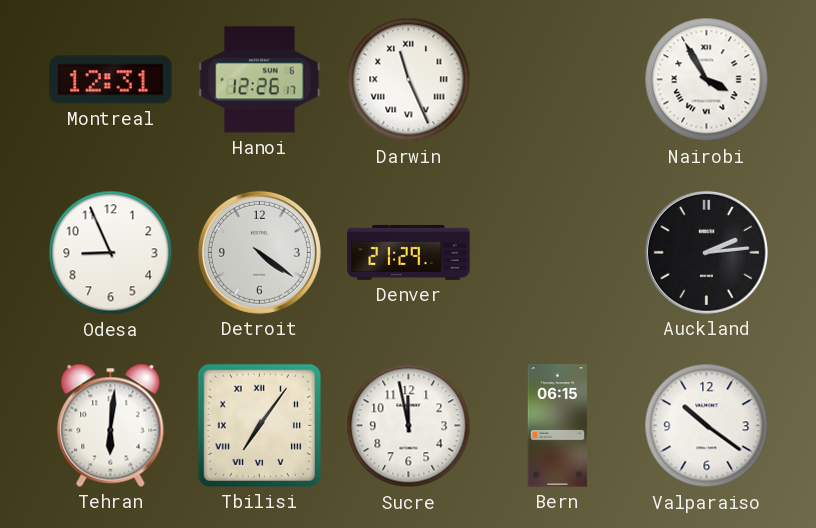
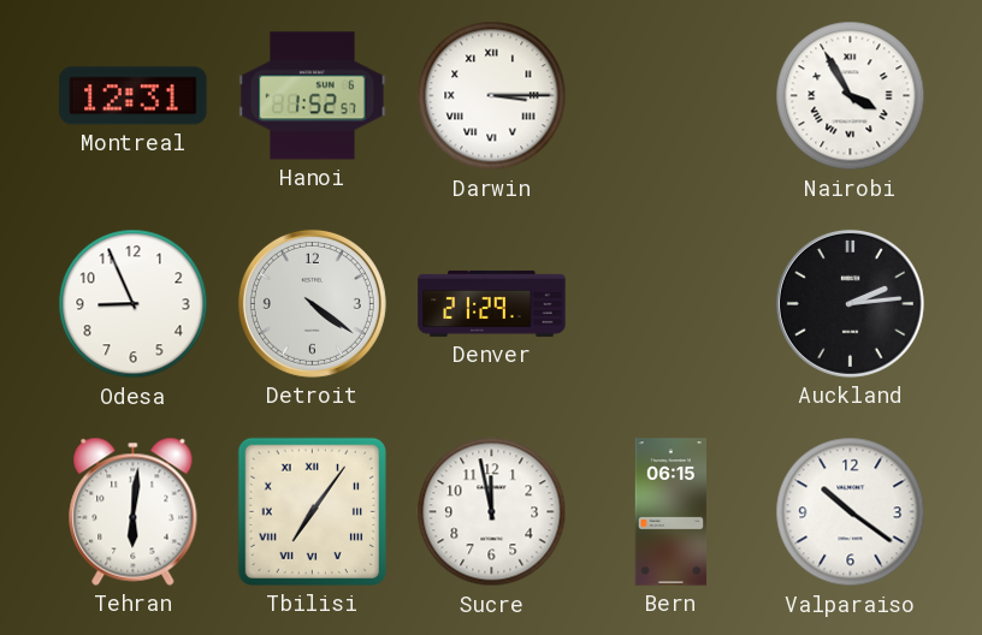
Hanoi: 12:26 -> 1:52
Darwin: 11:26 -> 3:15
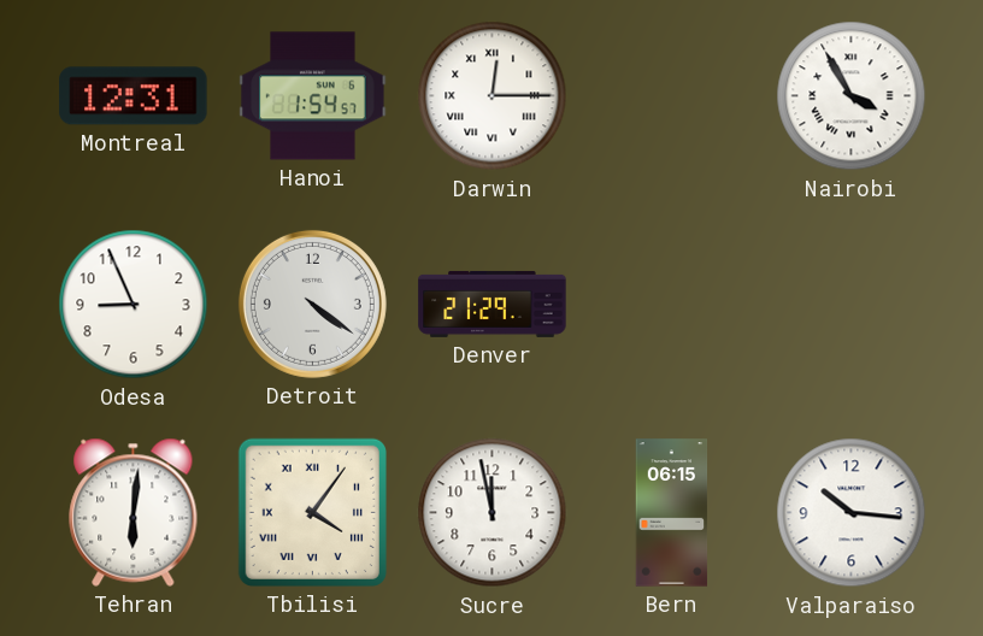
Hanoi: 1:52 -> 1:54
Darwin: 3:15 -> 12:15
Auckland: 2:14 -> none
Tbilisi: 7:06 -> 4:06
Valparaiso: 10:21 -> 10:16
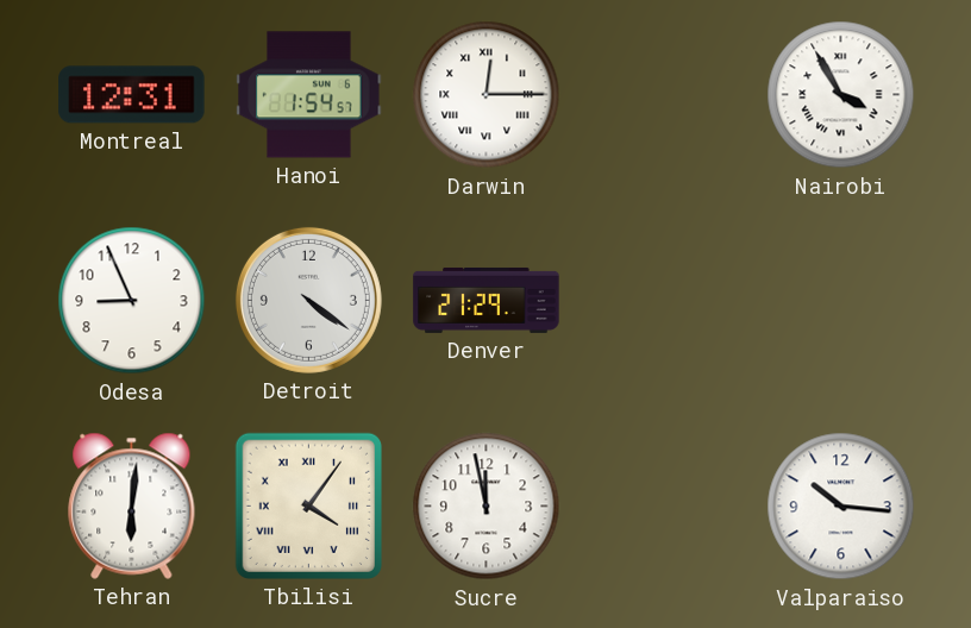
Bern: 06:15 -> none
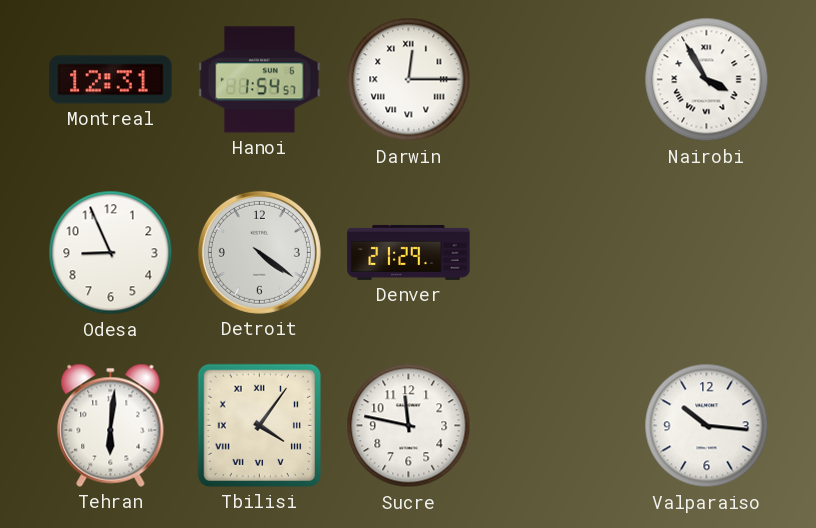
Sucre: 11:58 -> 11:47
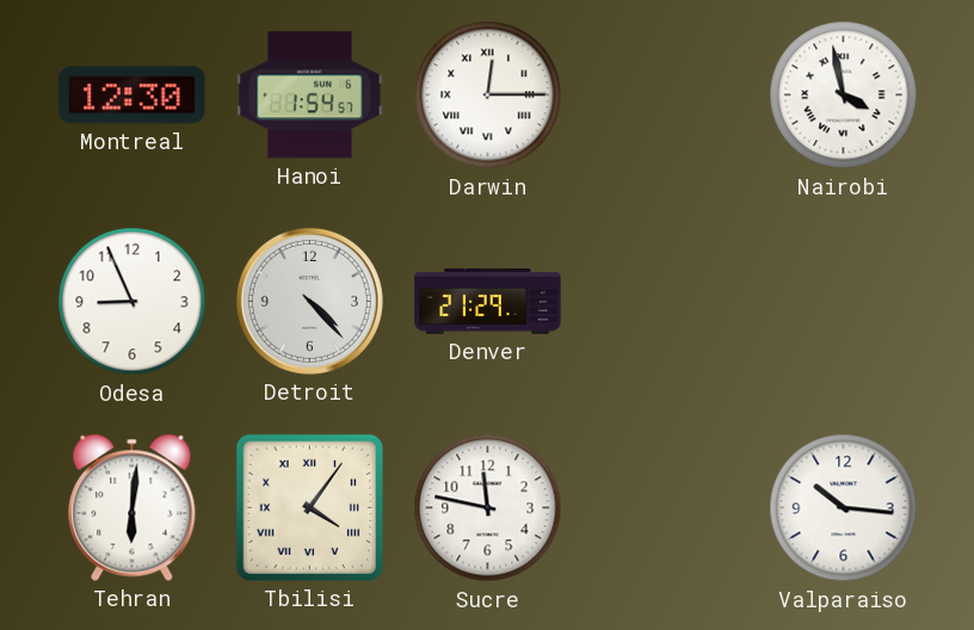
Montreal: 12:31 -> 12:30
Nairobi: 3:55 -> 3:58
Detroit: 4:21 -> 4:23
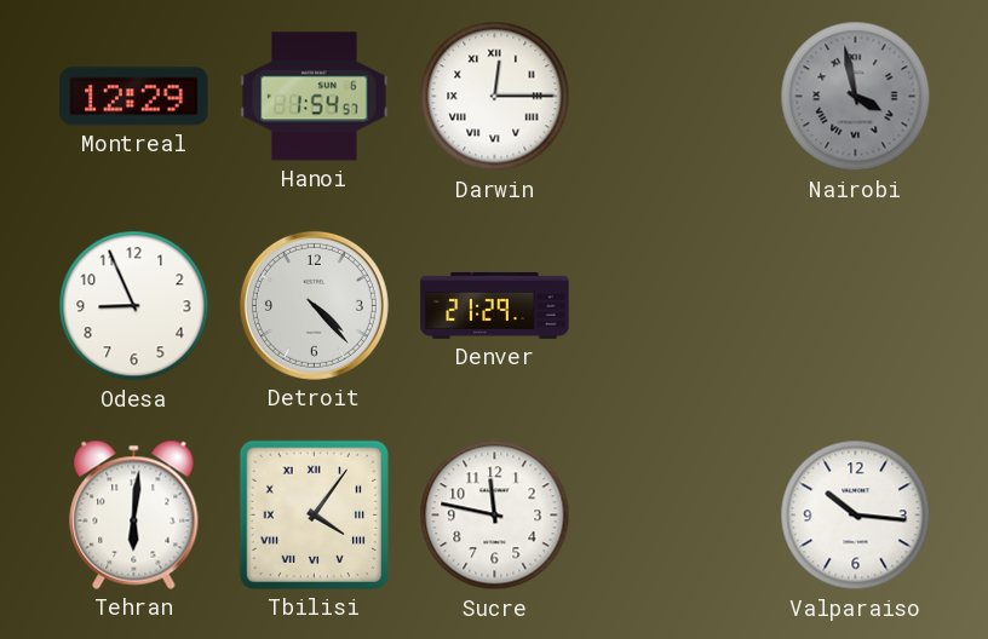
Montreal: 12:30 -> 12:29
Nairobi dial: white -> grey
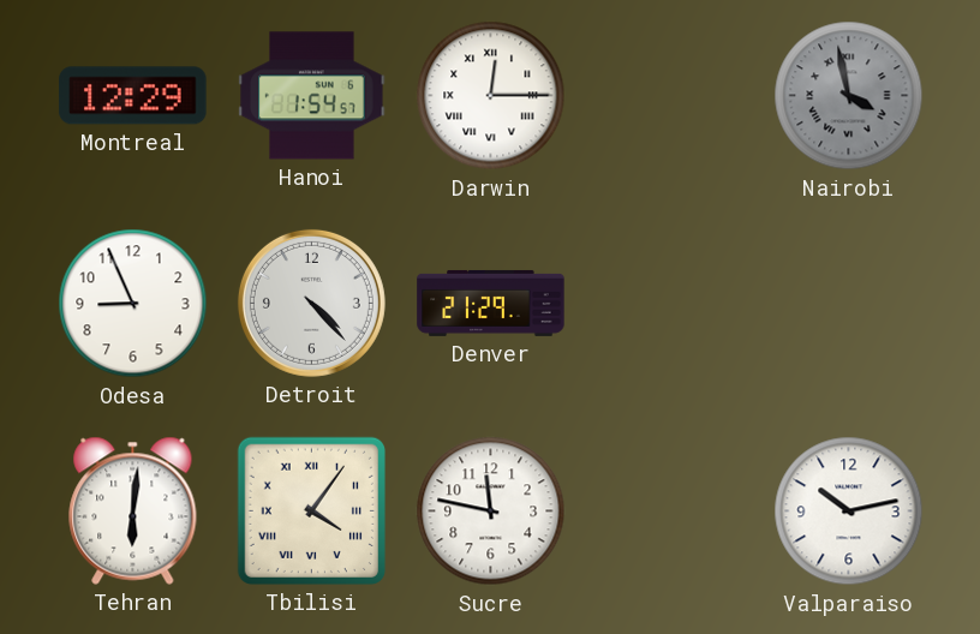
Valparaiso: 10:16 -> 10:13
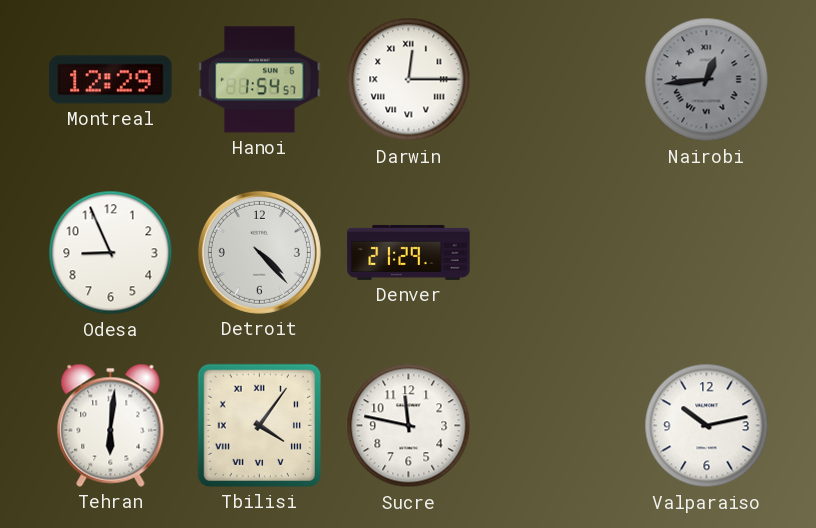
Nairobi: 3:58 -> 12:44
